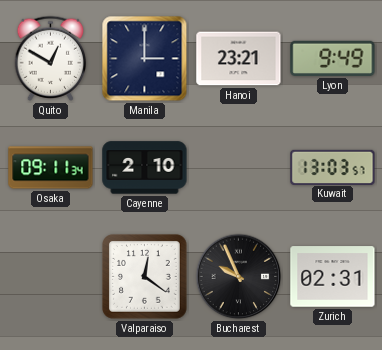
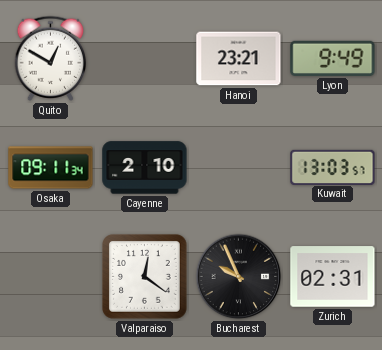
Manila: 3:00 -> none
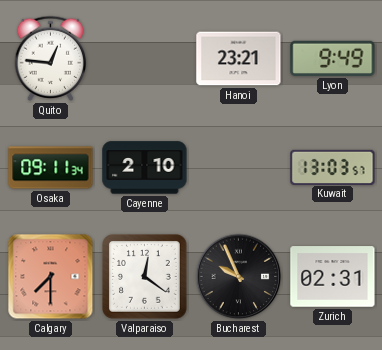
Quito: 12:50 -> 12:46
Calgary: none -> 7:30
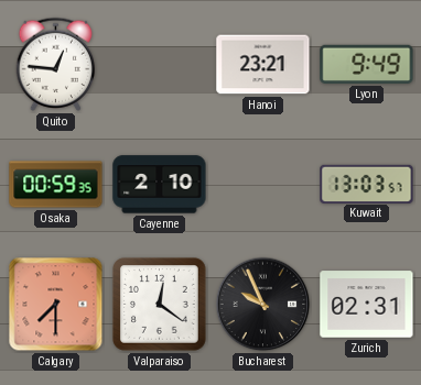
Osaka: 09:11 -> 00:59
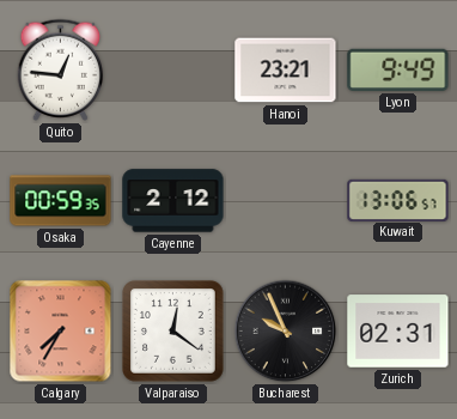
Cayenne: 2:10 -> 2:12
Kuwait: 13:03 -> 13:06
Calgary: 7:30 -> 7:35
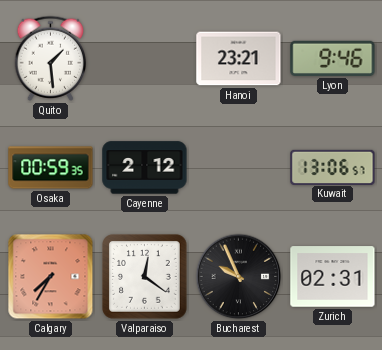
Quito: 12:46 -> 1:29
Lyon: 9:49 -> 9:46
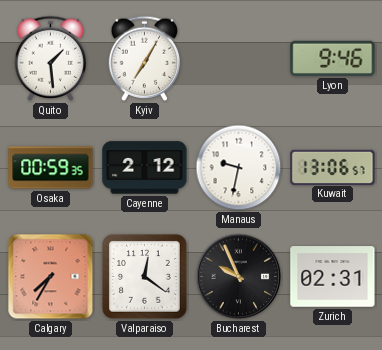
Kyiv: none -> 7:05
Hanoi: 23:21 -> none
Manaus: none -> 9:32
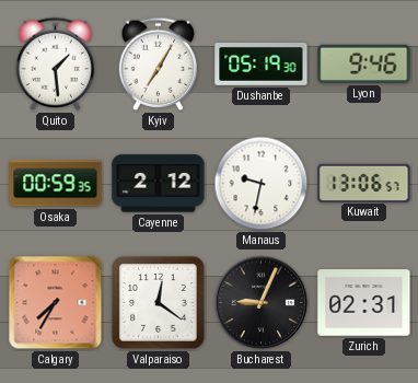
Dushanbe: none -> 05:19
Bucharest: 9:56 -> 9:04
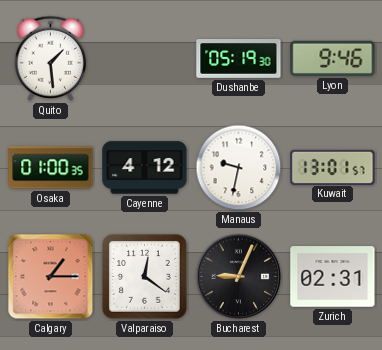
Kyiv: 7:05 -> none
Osaka: 00:59 -> 01:00
Cayenne: 2:12 -> 4:12
Kuwait: 13:06 -> 13:01
Calgary: 7:35 -> 1:15
